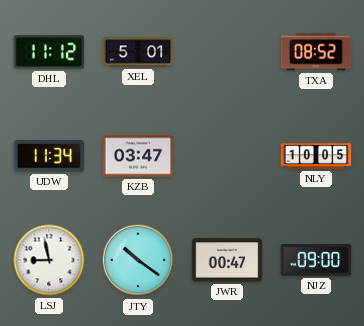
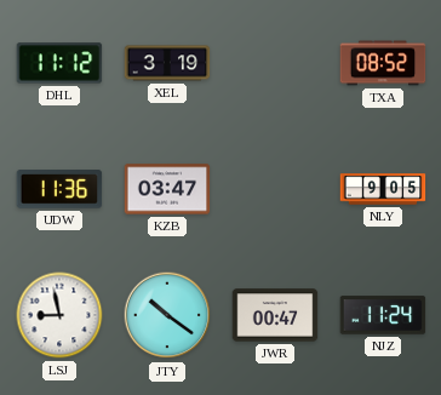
XEL: 5:01 -> 3:19
UDW: 11:34 -> 11:36
NLY: 10:05 -> 9:05
NJZ: 09:00 -> 11:24
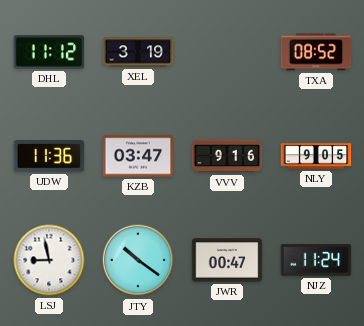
VVV: none -> 9:16
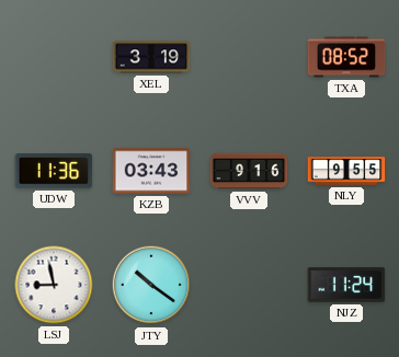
DHL: 11:12 -> none
KZB: 03:47 -> 03:43
NLY: 9:05 -> 9:55
JWR: 00:47 -> none
